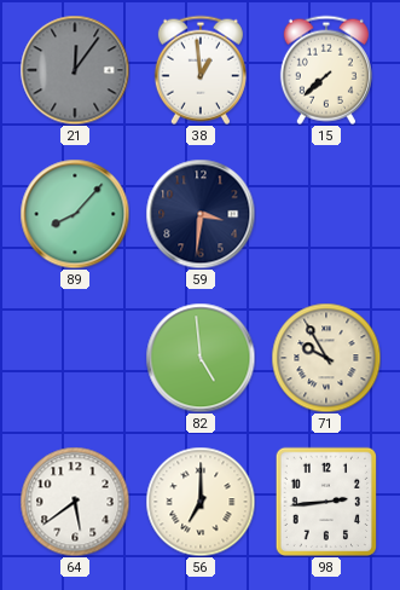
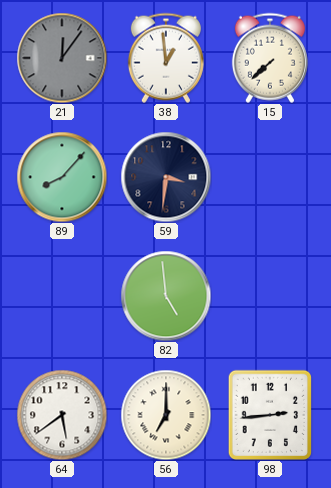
71: 9:55 -> none
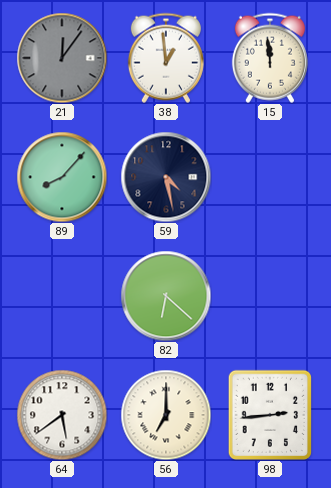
15: 7:38 -> 11:59
59: 3:31 -> 4:28
82: 4:59 -> 6:22
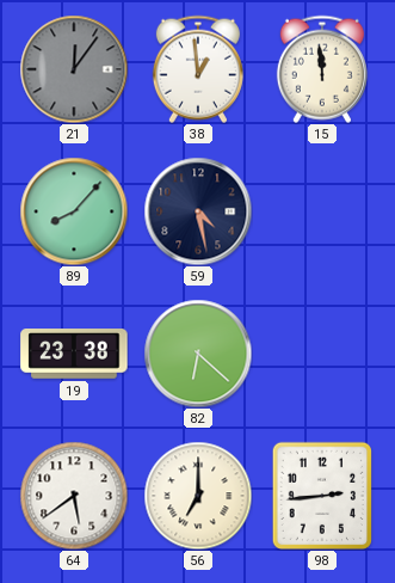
19: none -> 23:38
